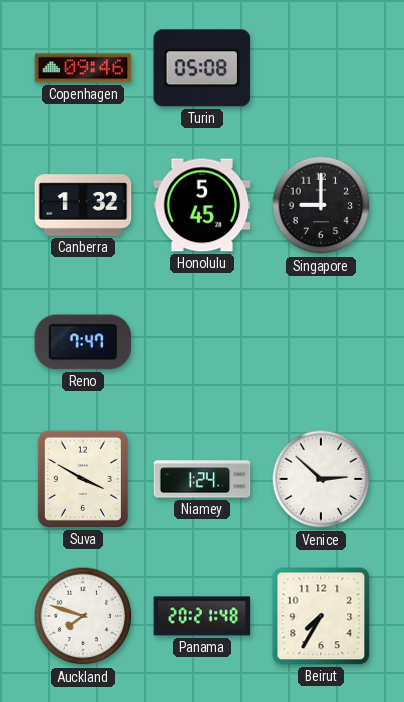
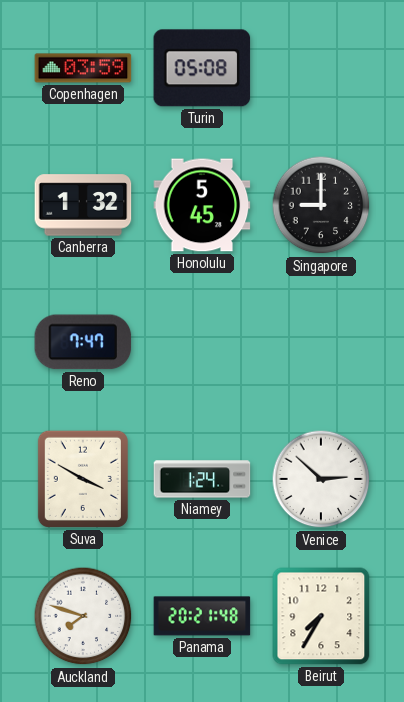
Copenhagen: 09:46 -> 03:59
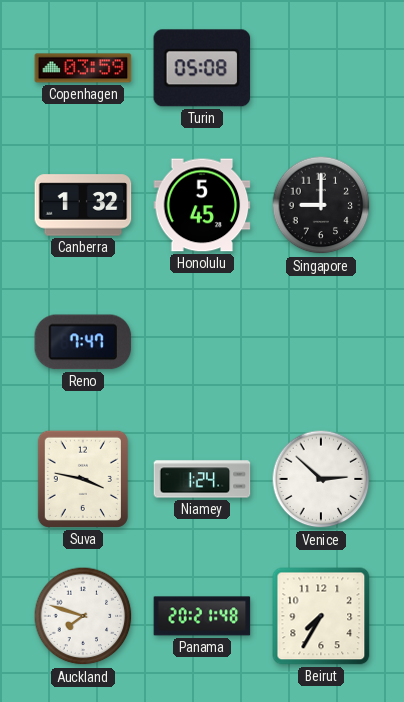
Suva: 3:50 -> 3:47
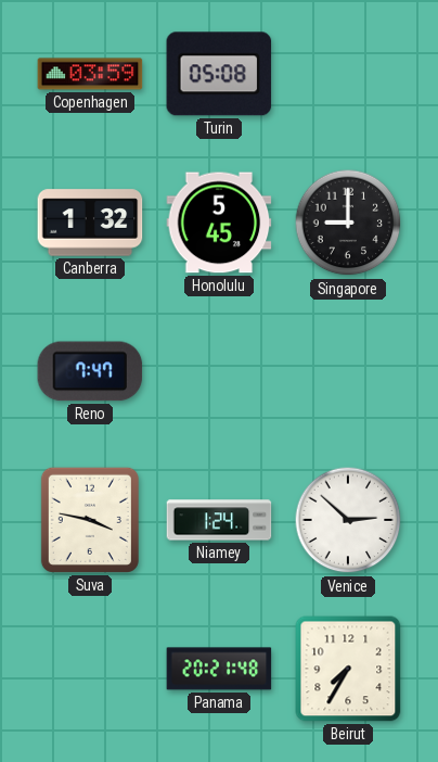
Auckland: 7:48 -> none
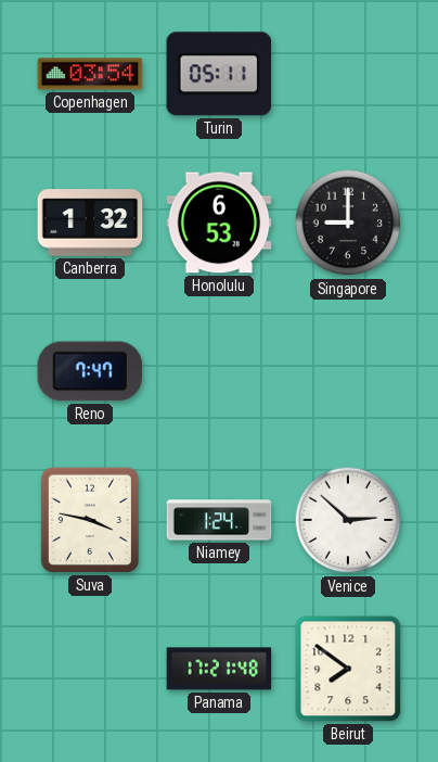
Copenhagen: 03:59 -> 03:54
Turin: 05:08 -> 05:11
Honolulu: 5:45 -> 6:53
Panama: 20:21 -> 17:21
Beirut: 7:35 -> 7:51
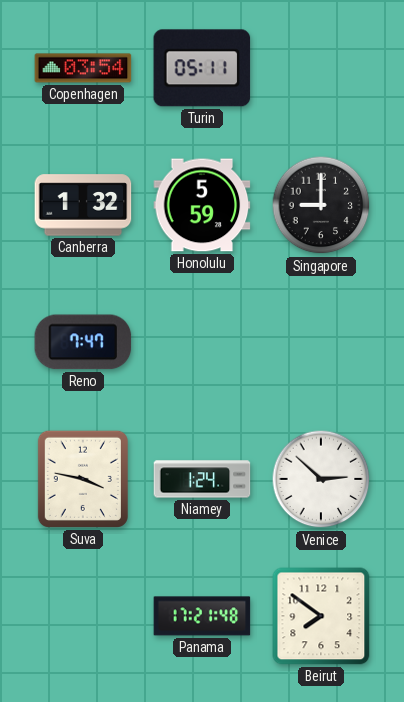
Honolulu: 6:53 -> 5:59
